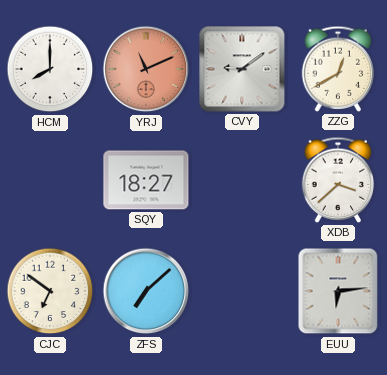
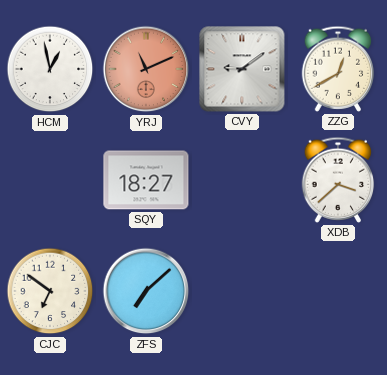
HCM: 8:00 -> 12:58
EUU: 6:14 -> none
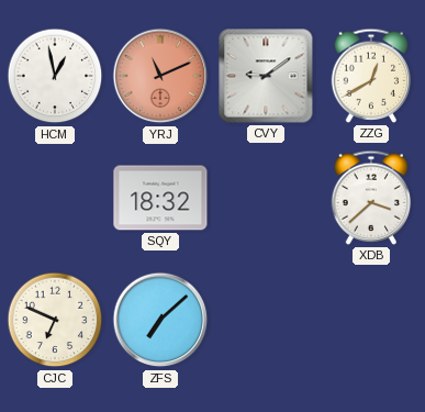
SQY: 18:27 -> 18:32
CJC: 6:51 -> 6:49
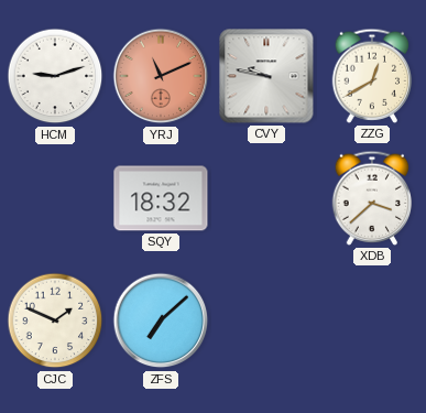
HCM: 12:58 -> 9:12
CVY: 9:09 -> 9:47
CJC: 6:49 -> 1:49
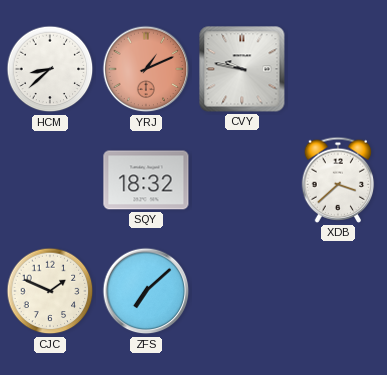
HCM: 9:12 -> 8:38
YRJ: 11:11 -> 1:11
ZZG: 12:40 -> none
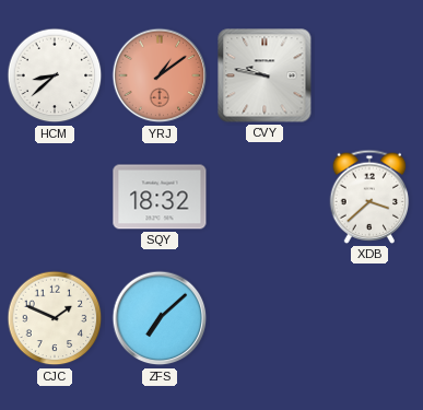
YRJ: 1:11 -> 1:09
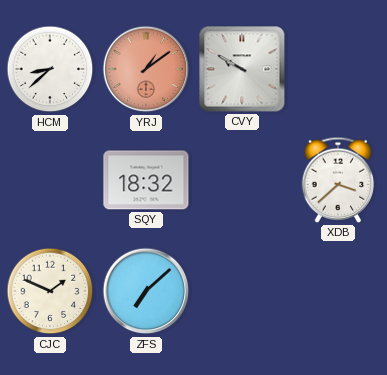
CVY: 9:47 -> 9:50
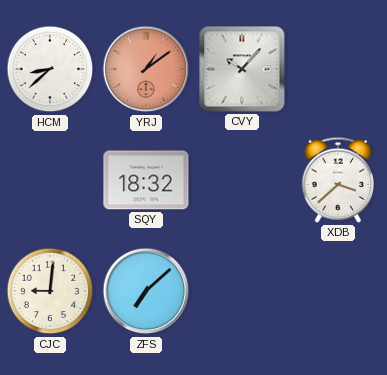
CVY: 9:50 -> 10:07
CJC: 1:49 -> 9:01
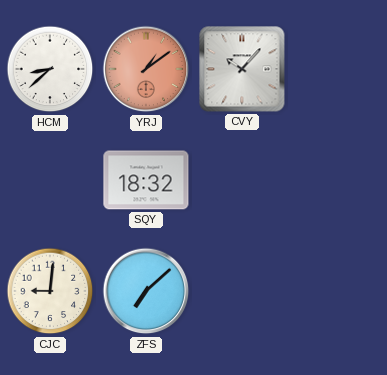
XDB: 3:38 -> none
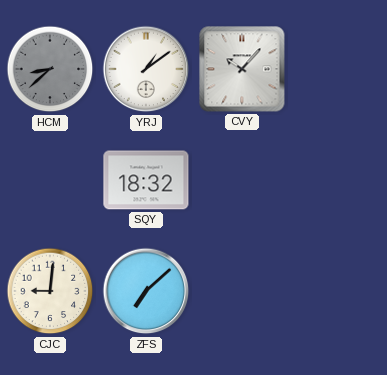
HCM dial: white -> grey
YRJ dial: salmon -> white
